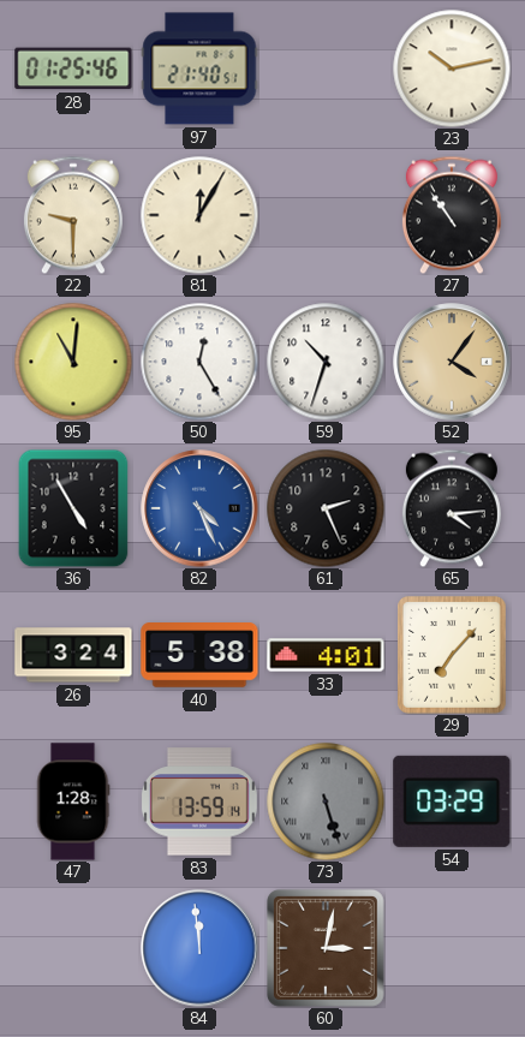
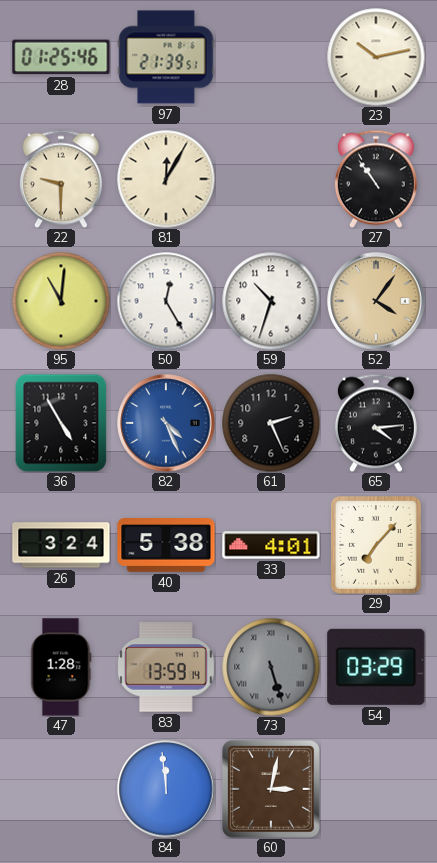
97: 21:40 -> 21:39
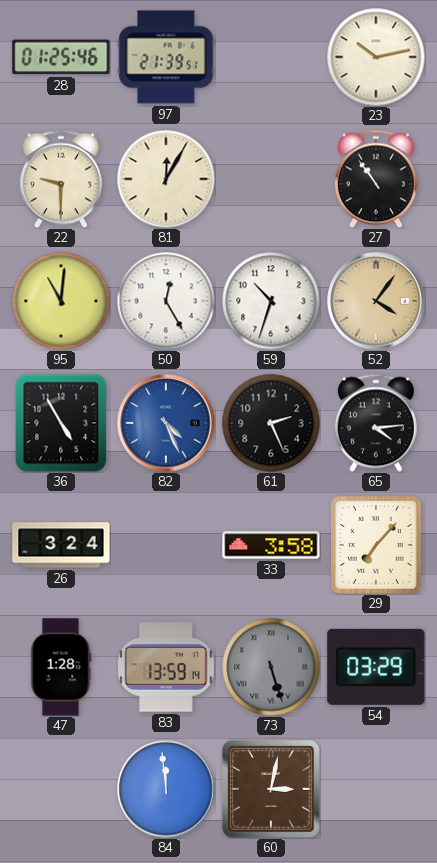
40: 5:38 -> none
33: 4:01 -> 3:58
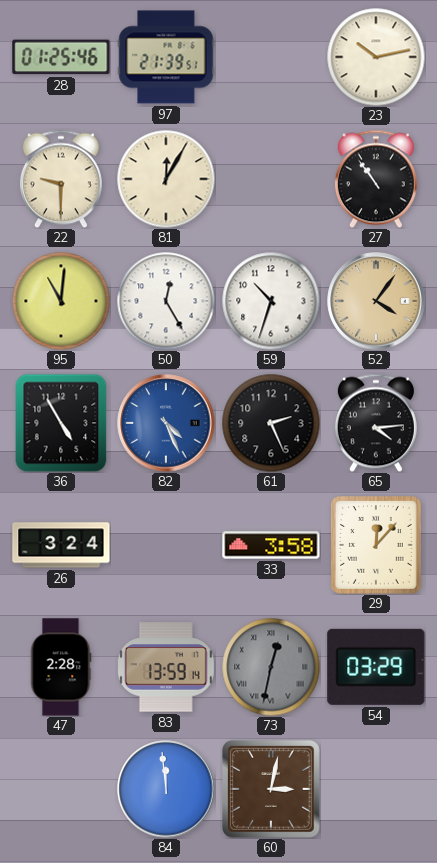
29: 7:07 -> 12:07
47: 1:28 -> 2:28
73: 5:27 -> 12:32
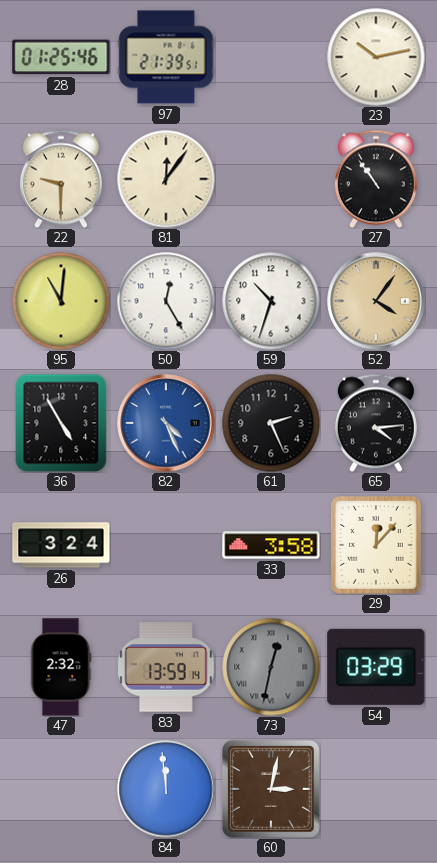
81: 12:05 -> 12:06
47: 2:28 -> 2:32
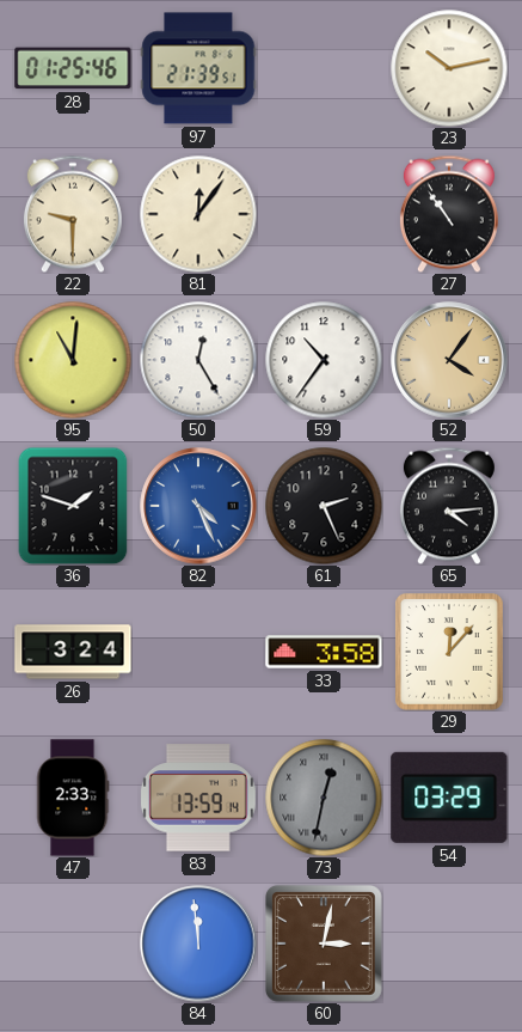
59: 10:33 -> 10:36
36: 4:55 -> 1:48
47: 2:32 -> 2:33
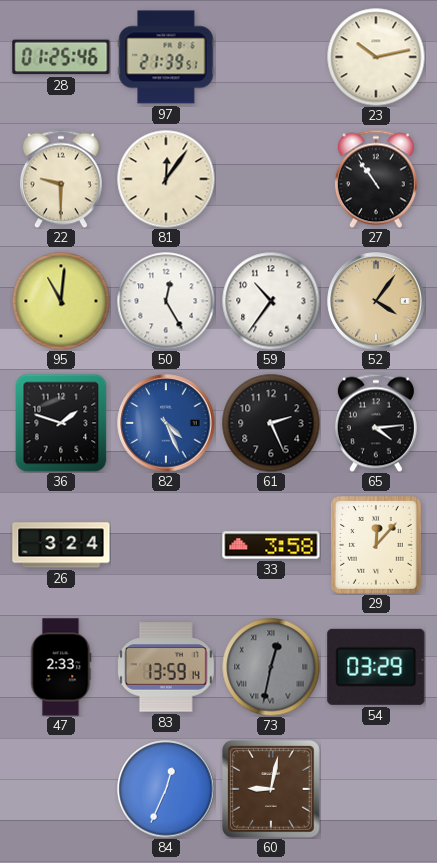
84: 11:59 -> 12:34
60: 3:02 -> 9:02
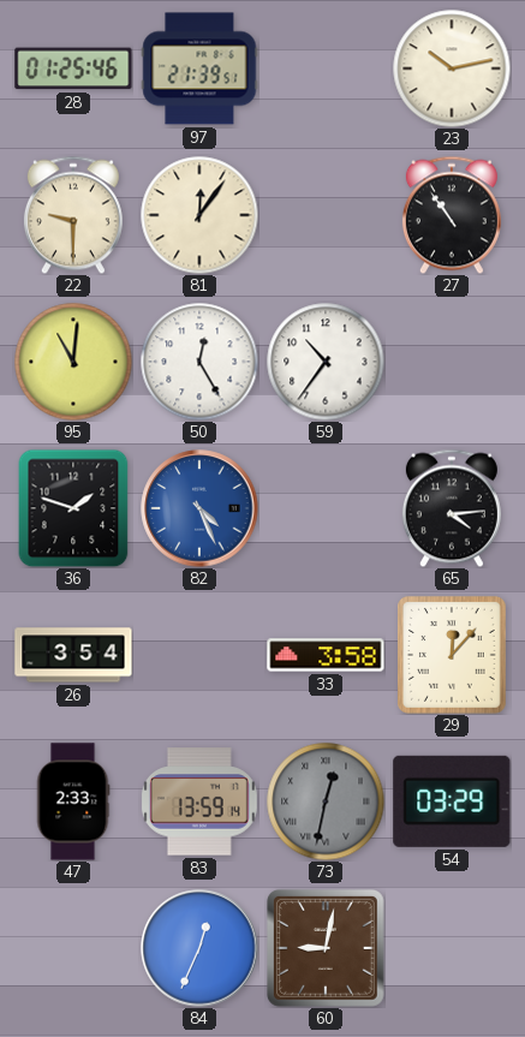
52: 4:06 -> none
61: 2:26 -> none
26: 3:24 -> 3:54
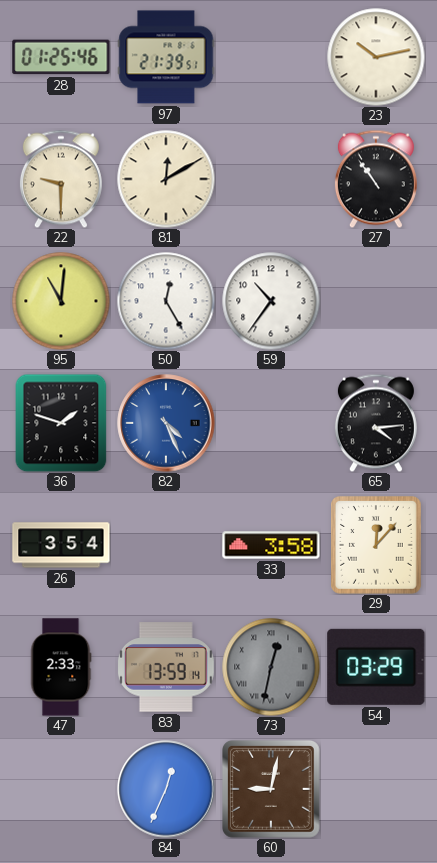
81: 12:06 -> 12:10
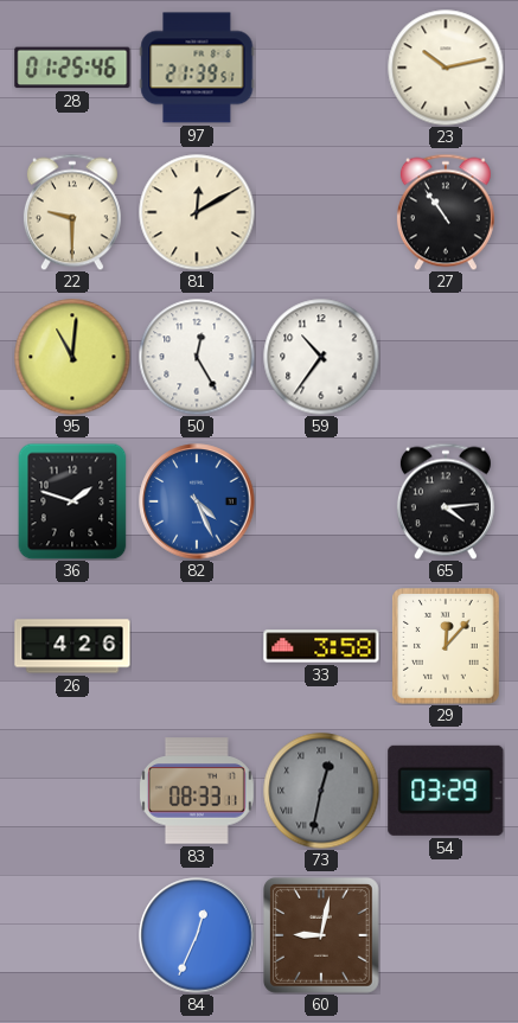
26: 3:54 -> 4:26
47: 2:33 -> none
83: 13:59 -> 08:33
